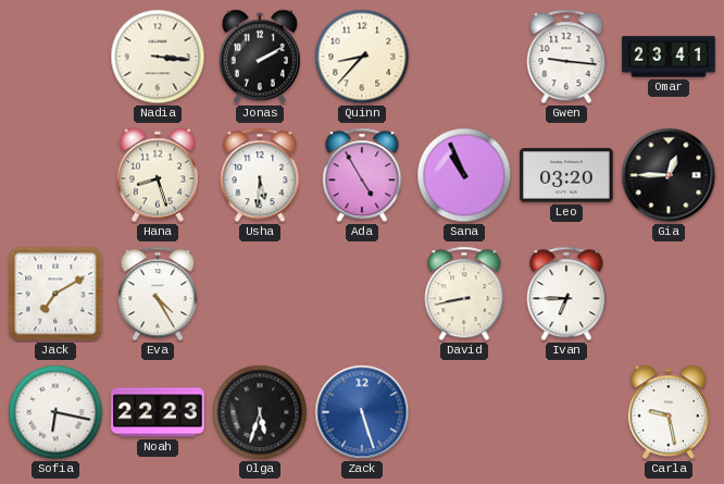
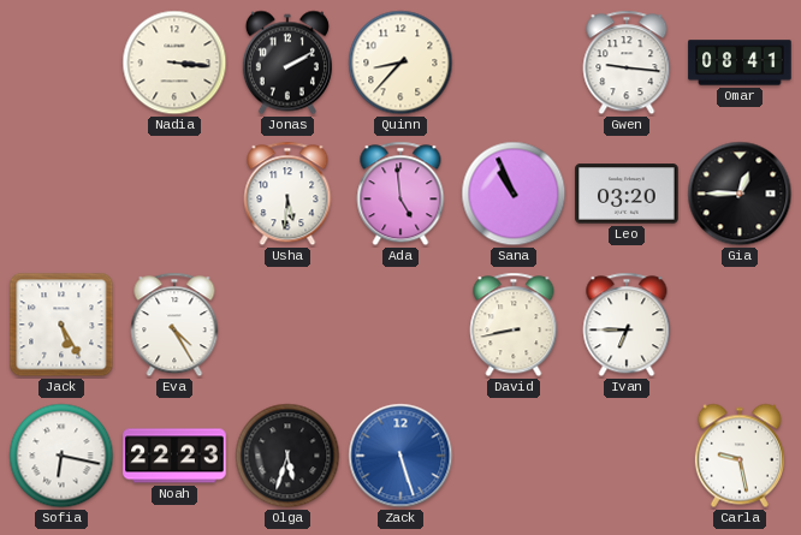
Omar: 23:41 -> 08:41
Hana: 8:27 -> none
Ada: 4:55 -> 4:59
Jack: 7:10 -> 5:25
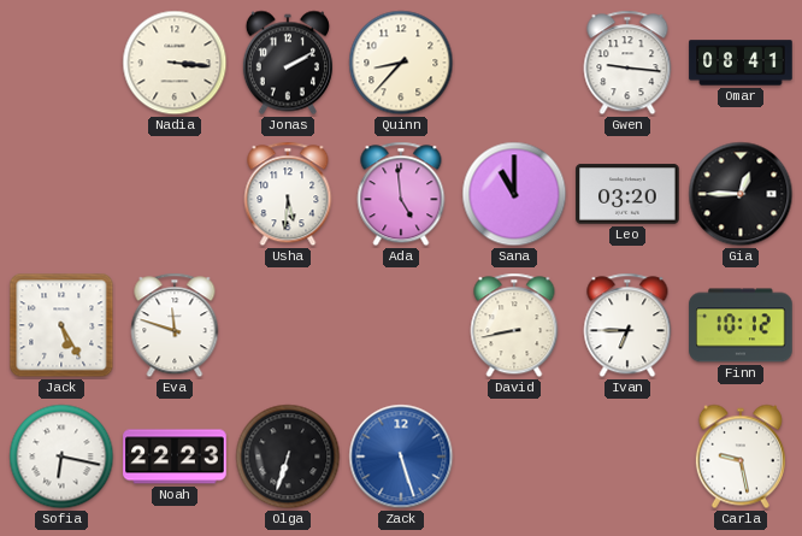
Sana: 10:56 -> 11:00
Eva: 4:25 -> 11:48
Finn: none -> 10:12
Olga: 5:33 -> 6:33
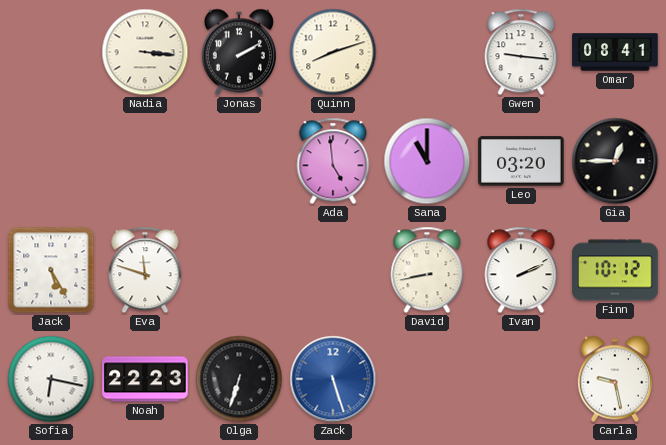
Quinn: 8:37 -> 8:12
Usha: 5:31 -> none
Ivan: 6:45 -> 2:11
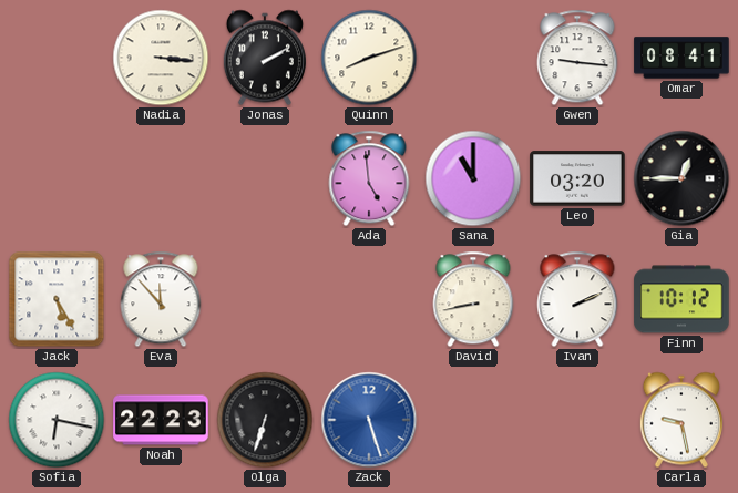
Eva: 11:48 -> 11:53
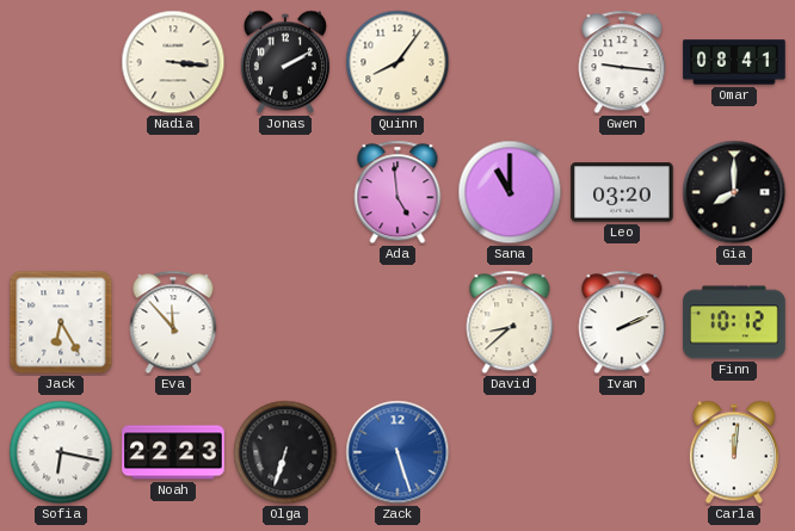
Quinn: 8:12 -> 8:06
Gia: 12:45 -> 8:00
Jack: 5:25 -> 6:25
David: 8:43 -> 8:38
Carla: 9:28 -> 12:01
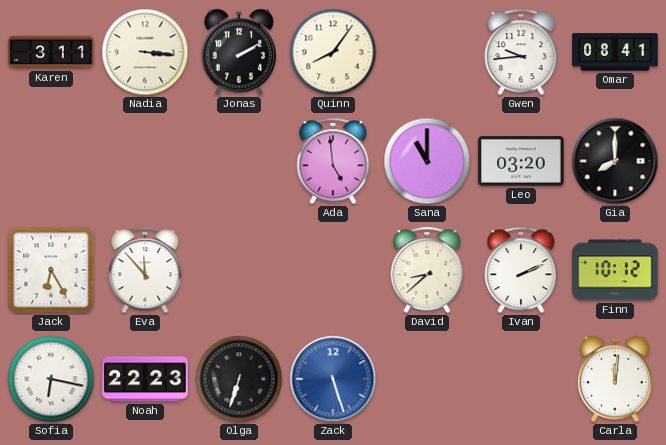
Karen: none -> 3:11
Gwen: 9:16 -> 9:44
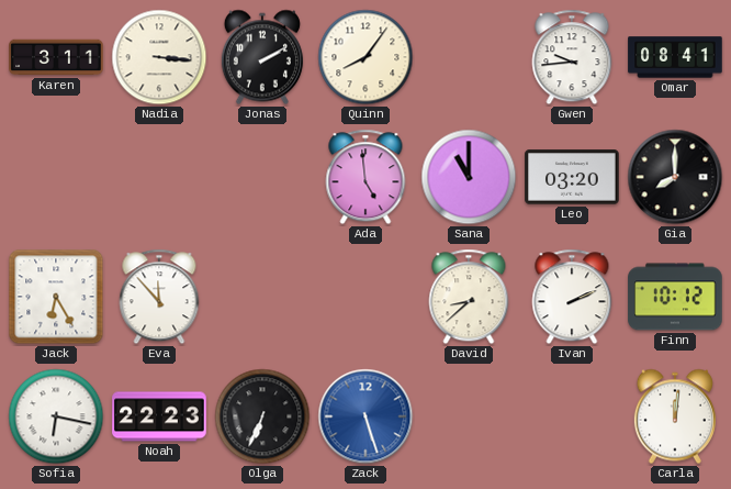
Olga: 6:33 -> 6:34
